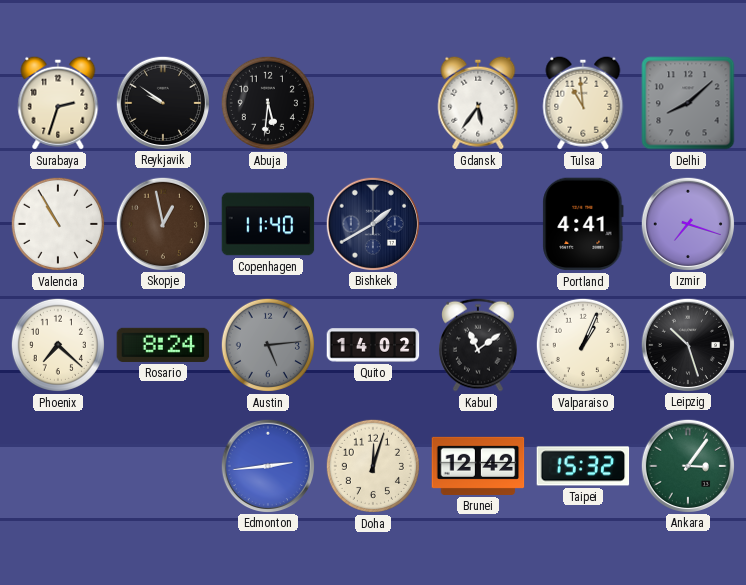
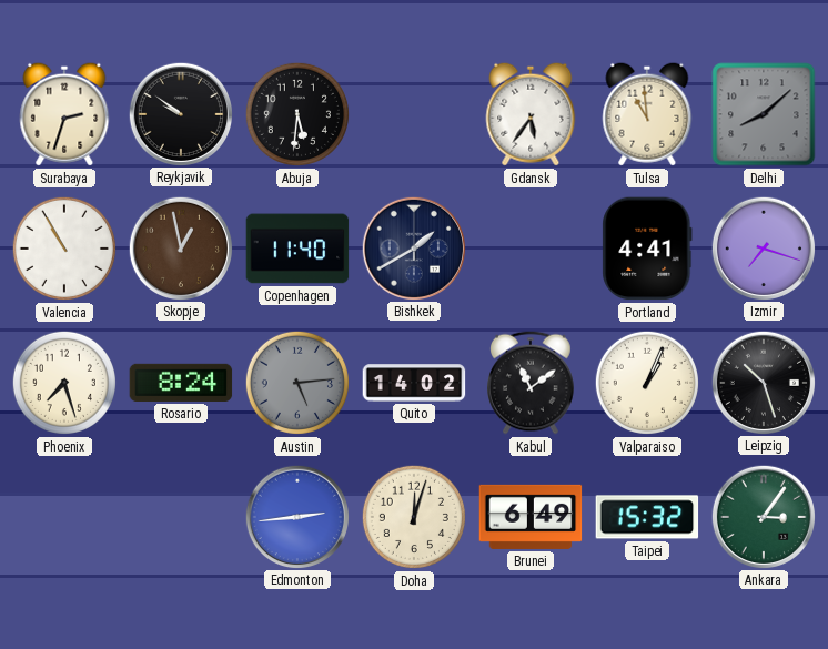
Phoenix: 7:22 -> 7:27
Brunei: 12:42 -> 6:49
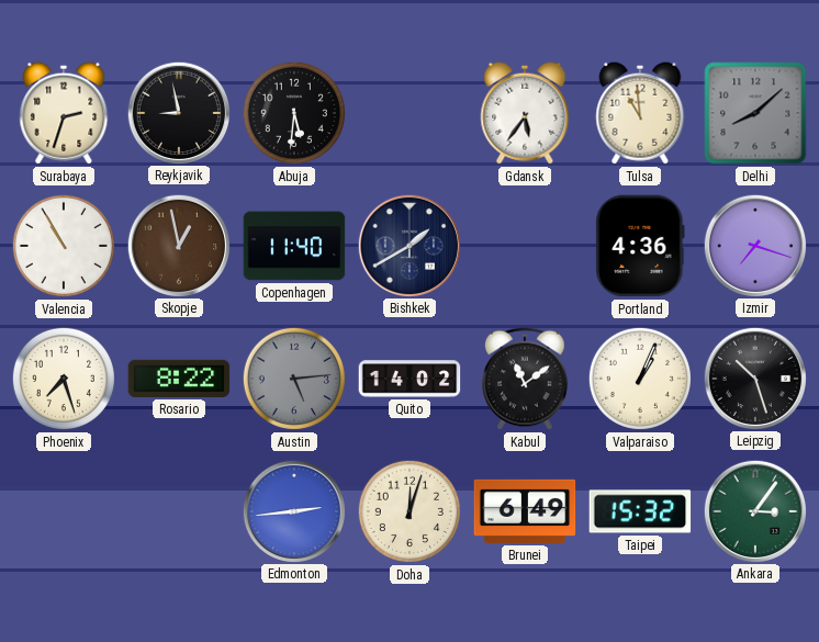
Reykjavik: 9:51 -> 8:58
Portland: 4:41 -> 4:36
Rosario: 8:24 -> 8:22
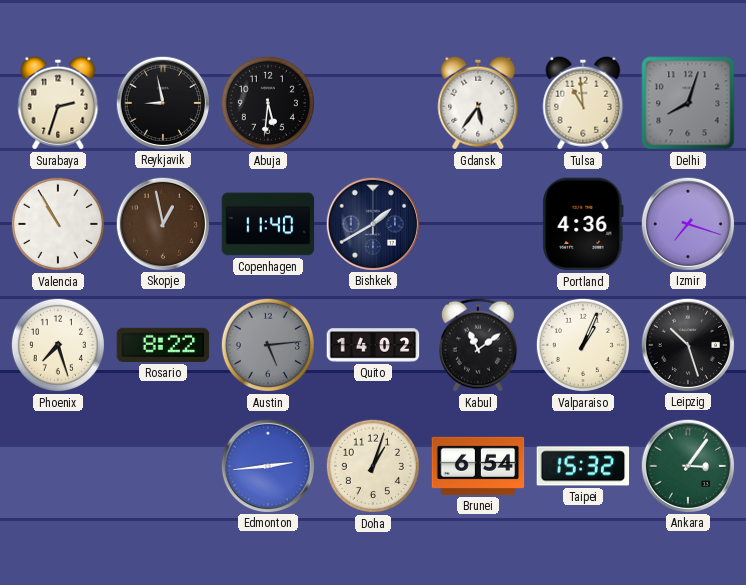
Delhi: 8:08 -> 8:03
Doha: 12:03 -> 1:03
Brunei: 6:49 -> 6:54
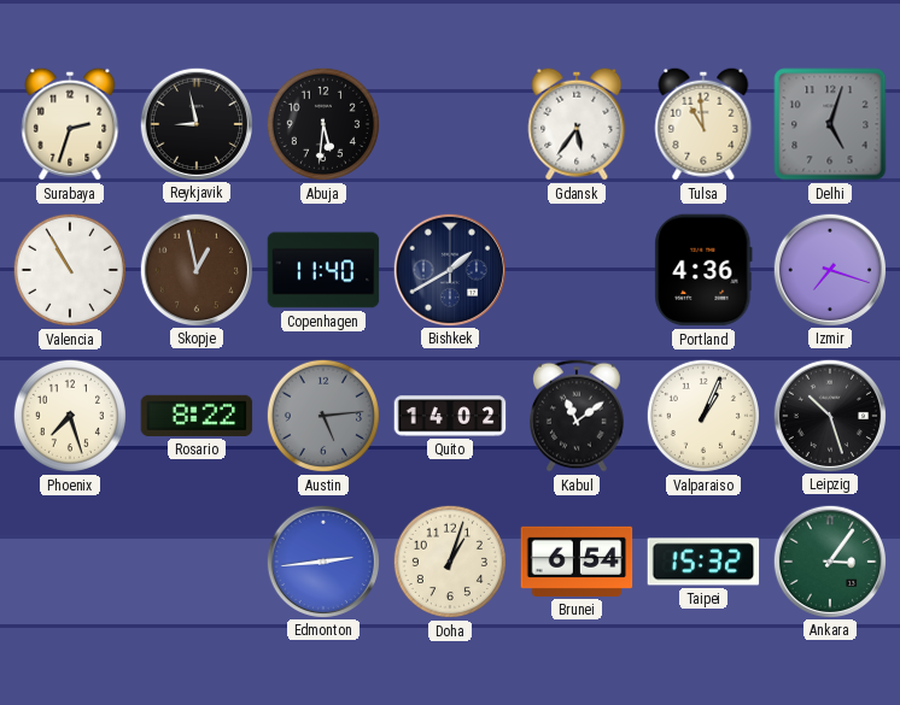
Delhi: 8:03 -> 5:03
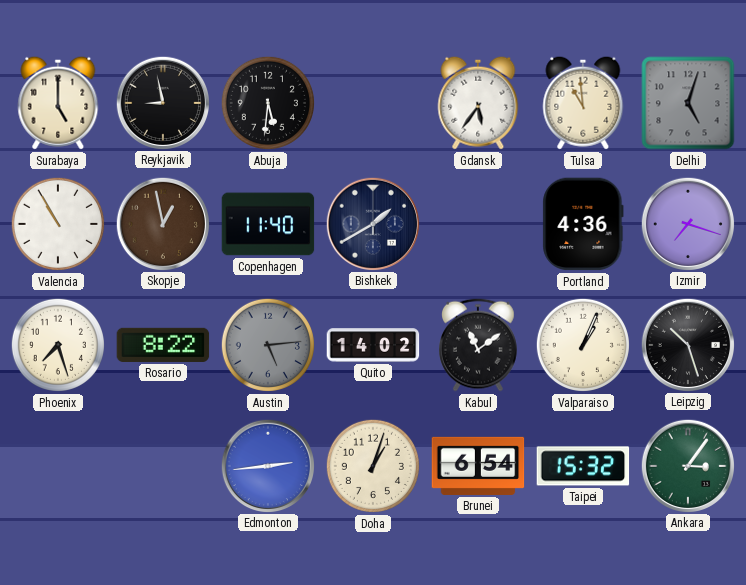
Surabaya: 2:33 -> 5:00
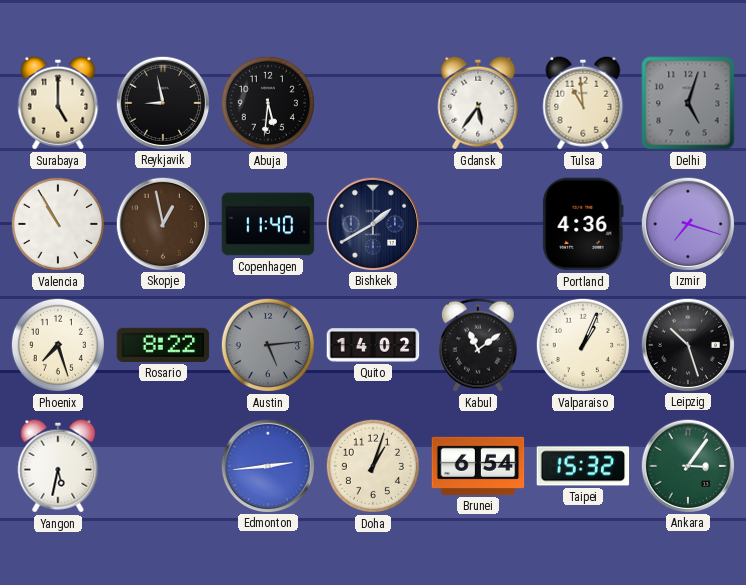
Yangon: none -> 5:32
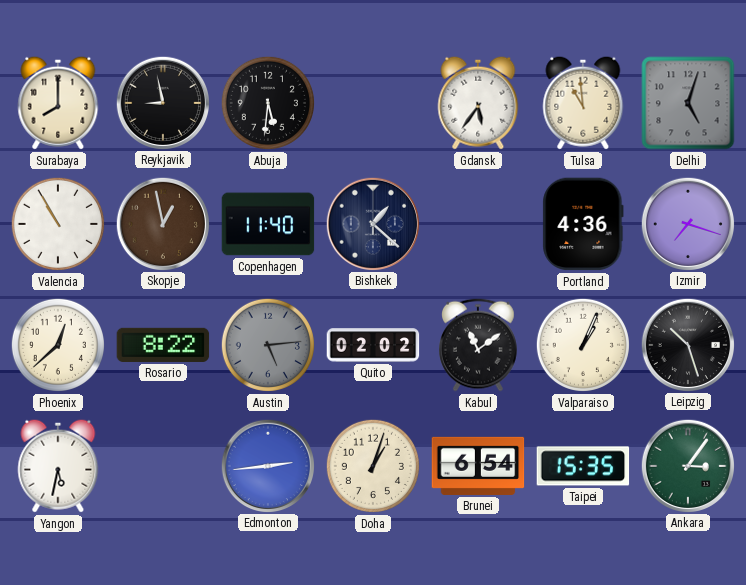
Surabaya: 5:00 -> 8:00
Bishkek: 1:40 -> 1:22
Phoenix: 7:27 -> 12:38
Quito: 14:02 -> 02:02
Taipei: 15:32 -> 15:35
